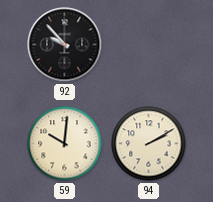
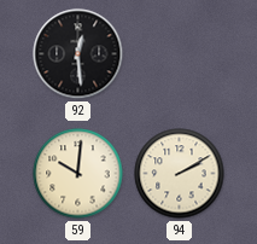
92: 9:53 -> 12:29
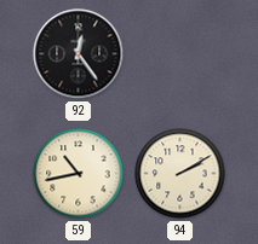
92: 12:29 -> 12:24
59: 10:01 -> 10:43
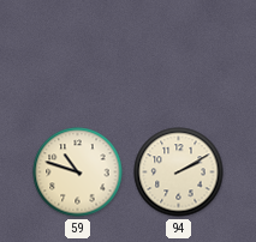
92: 12:24 -> none
59: 10:43 -> 10:48
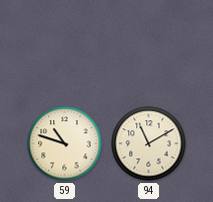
94: 2:10 -> 11:10
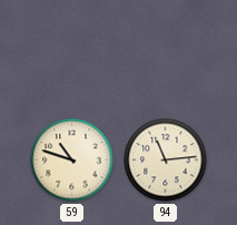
94: 11:10 -> 11:14
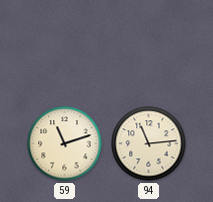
59: 10:48 -> 11:12
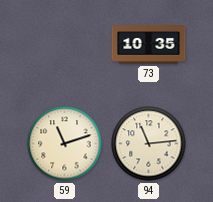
73: none -> 10:35
